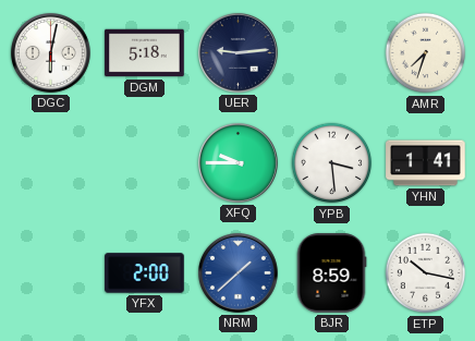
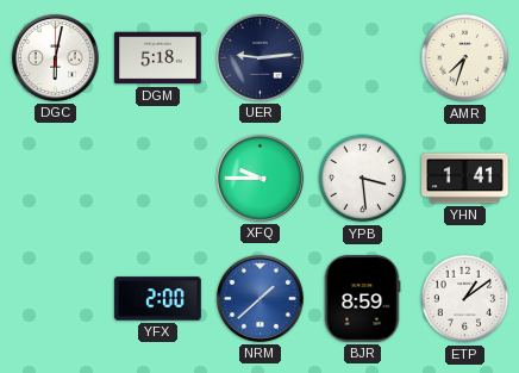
ETP: 10:17 -> 1:09
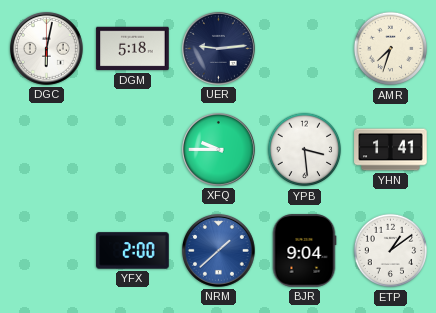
BJR: 8:59 -> 9:04
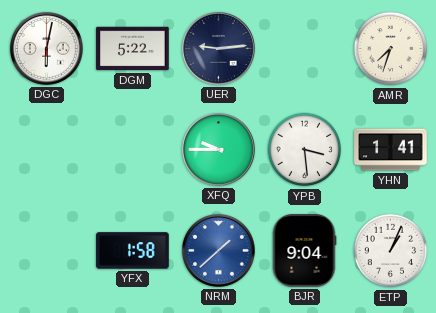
DGM: 5:18 -> 5:22
YFX: 2:00 -> 1:58
ETP: 1:09 -> 1:04
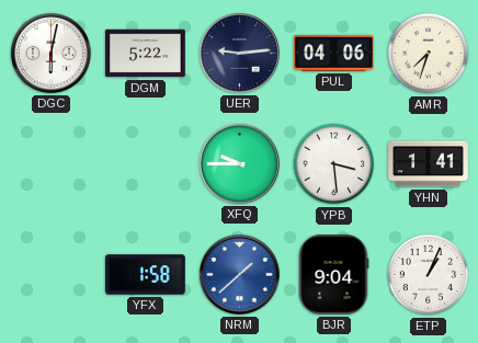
PUL: none -> 04:06
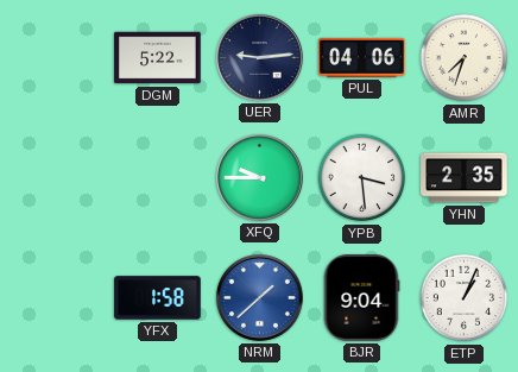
DGC: 6:02 -> none
YHN: 1:41 -> 2:35
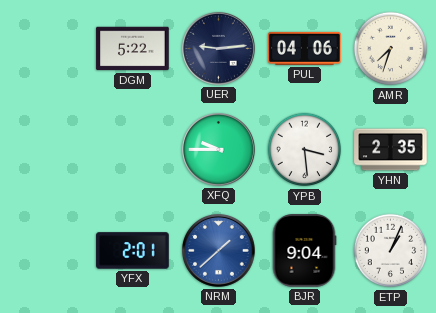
YFX: 1:58 -> 2:01
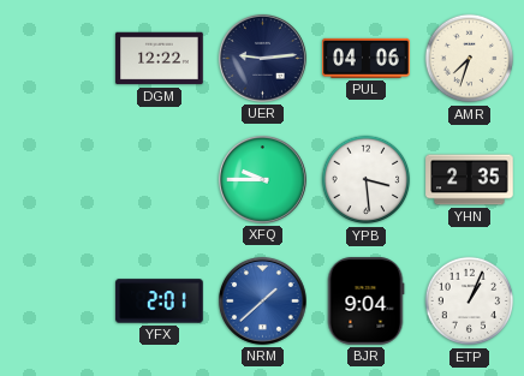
DGM: 5:22 -> 12:22
